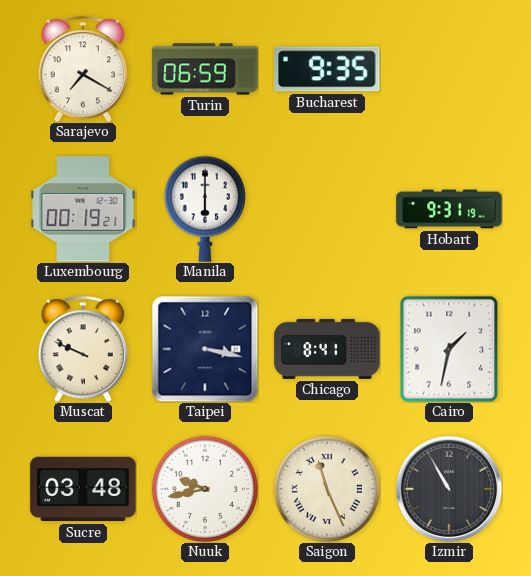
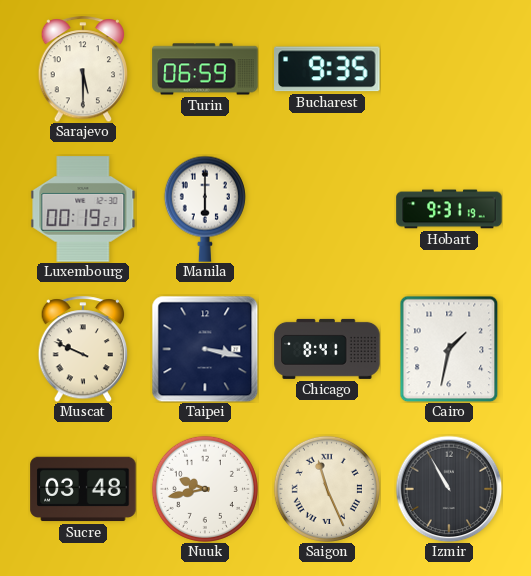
Sarajevo: 7:20 -> 5:30
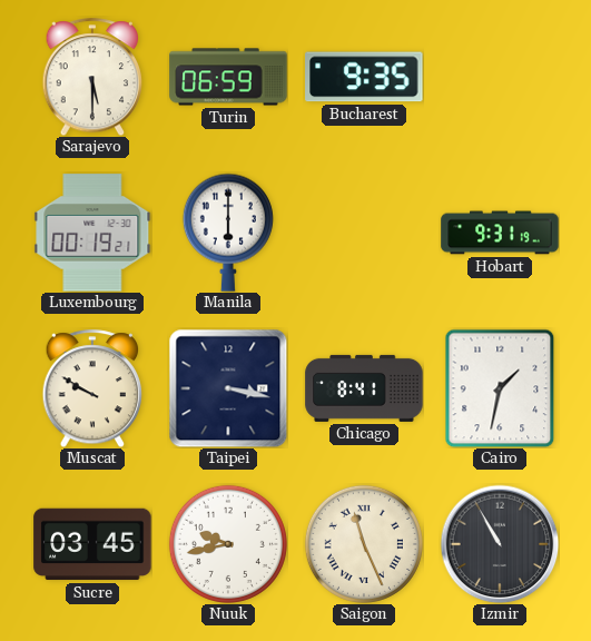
Muscat: 9:49 -> 9:50
Sucre: 03:48 -> 03:45
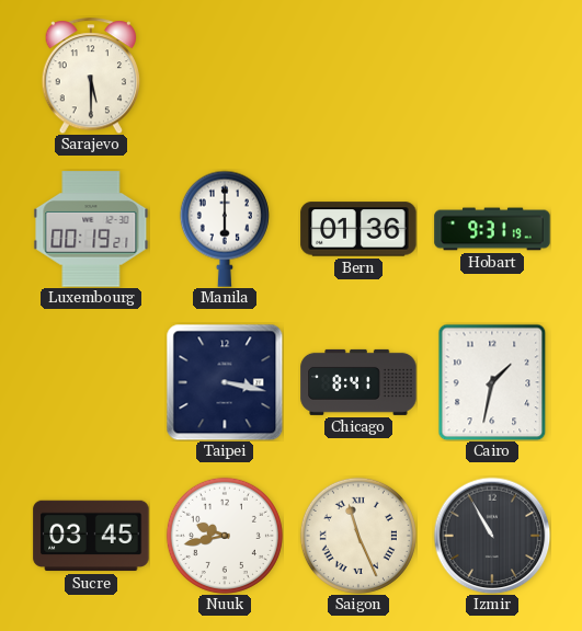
Turin: 06:59 -> none
Bucharest: 9:35 -> none
Bern: none -> 01:36
Muscat: 9:50 -> none
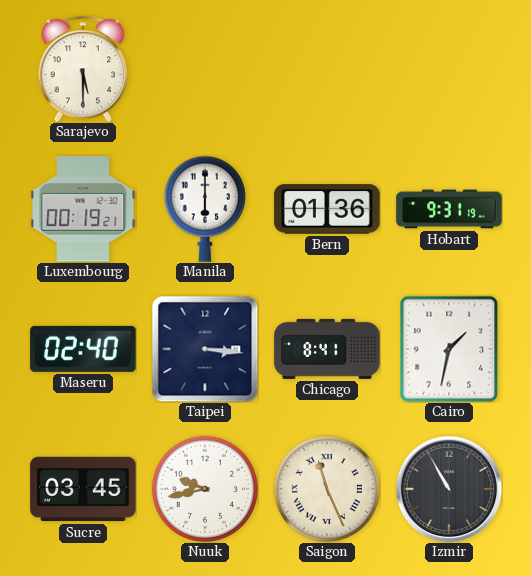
Maseru: none -> 02:40
Taipei: 3:17 -> 3:16
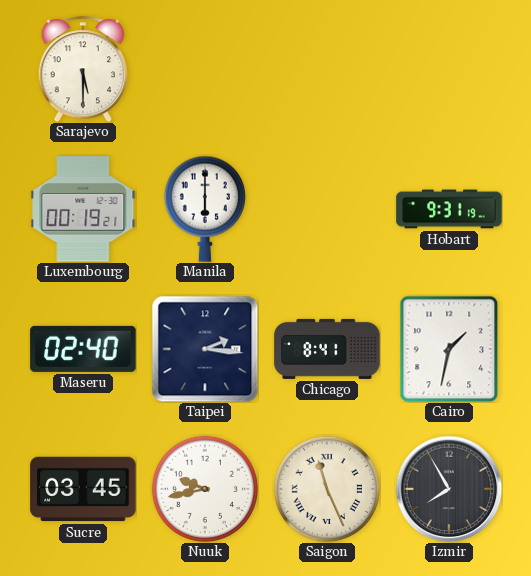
Bern: 01:36 -> none
Taipei: 3:16 -> 2:16
Izmir: 10:55 -> 7:55
